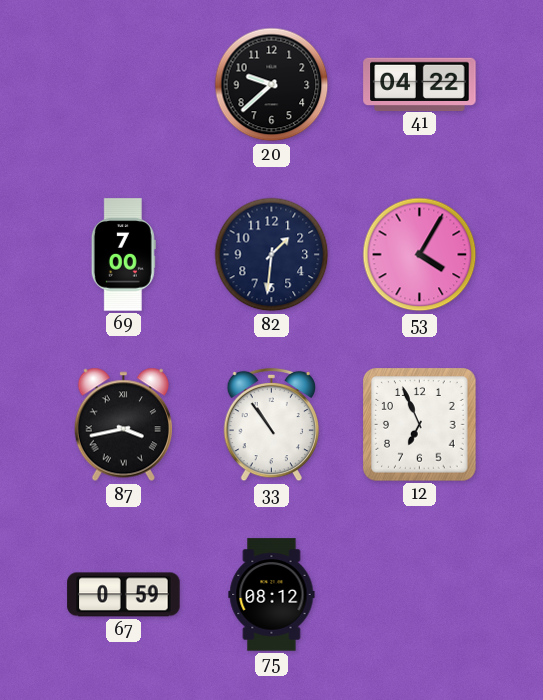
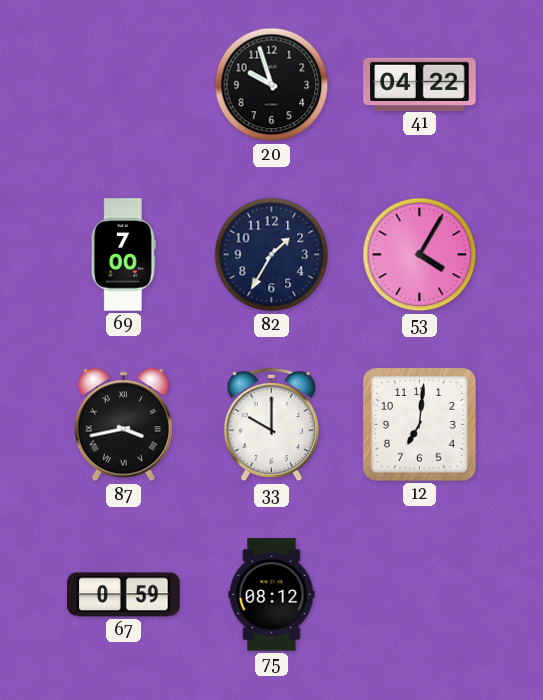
20: 9:38 -> 9:57
82: 1:31 -> 1:35
33: 10:54 -> 10:00
12: 6:56 -> 7:01
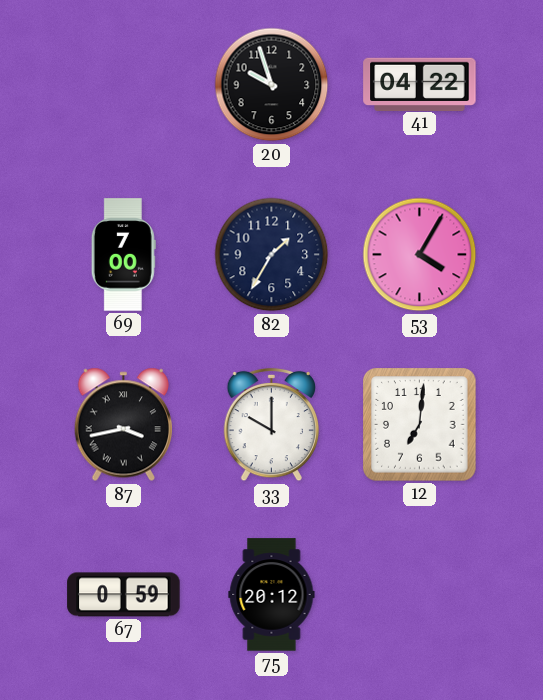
75: 08:12 -> 20:12
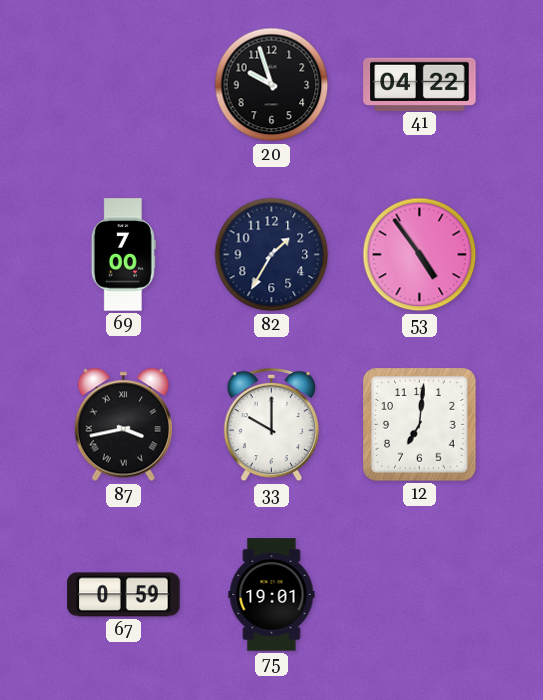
53: 4:05 -> 4:54
75: 20:12 -> 19:01
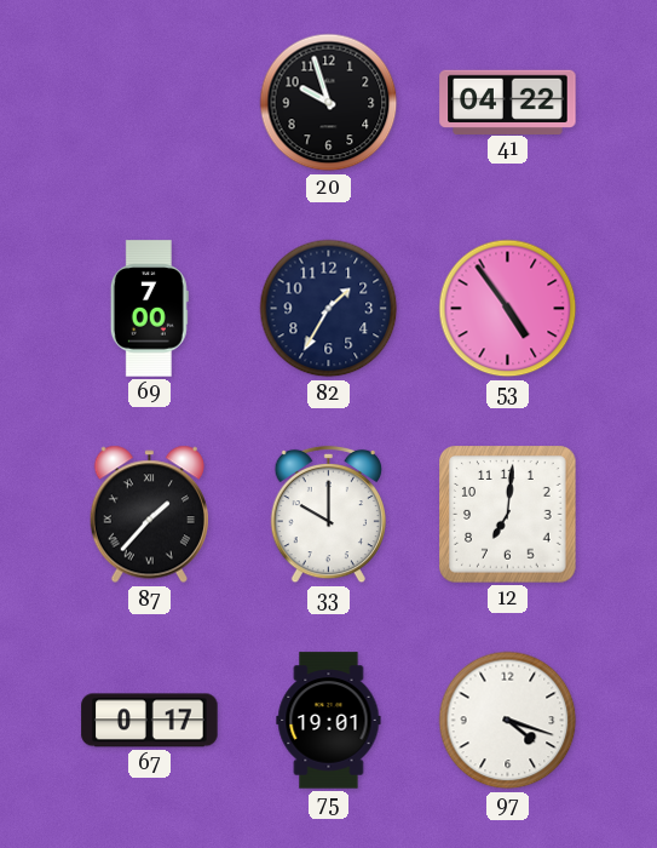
87: 3:43 -> 1:37
67: 0:59 -> 0:17
97: none -> 4:18
